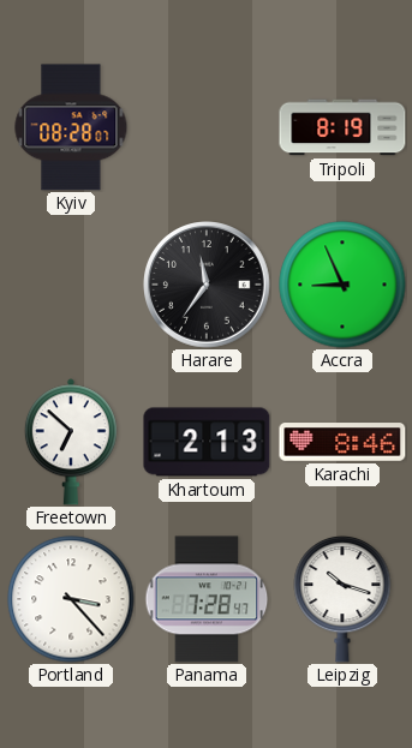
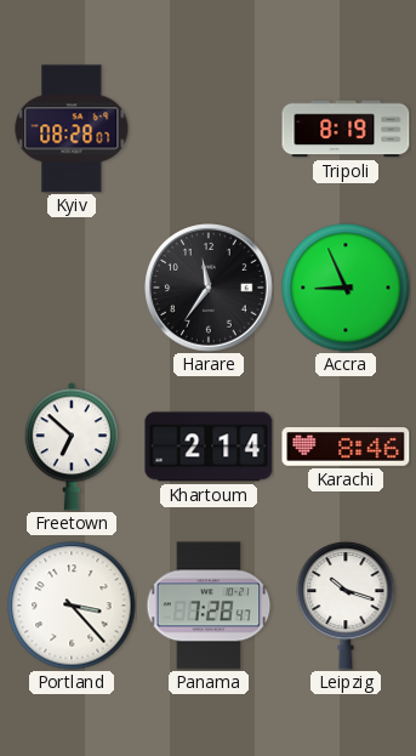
Khartoum: 2:13 -> 2:14
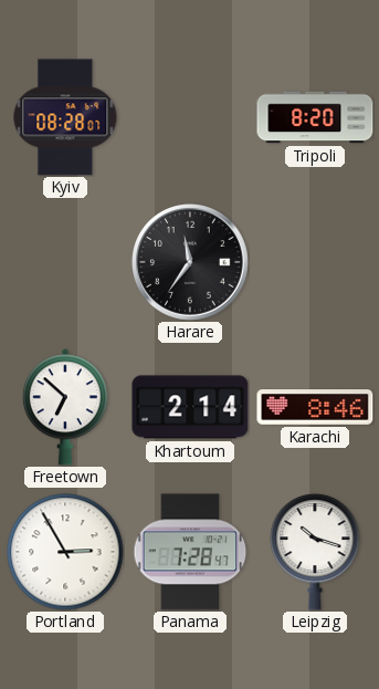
Tripoli: 8:19 -> 8:20
Accra: 8:56 -> none
Portland: 3:23 -> 2:55
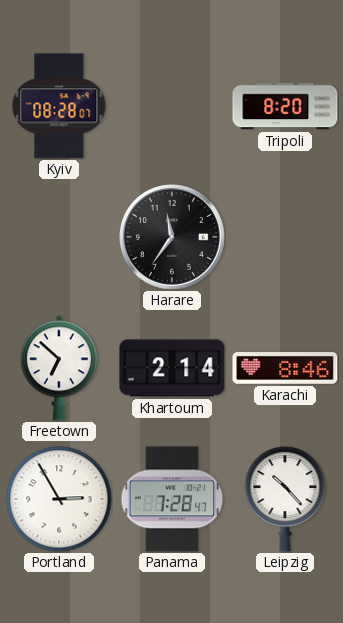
Leipzig: 10:18 -> 10:23
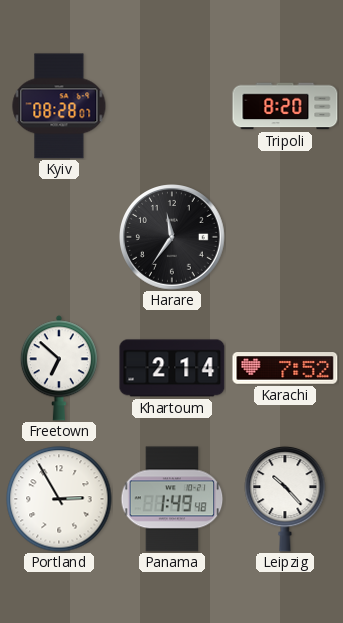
Karachi: 8:46 -> 7:52
Panama: 7:28 -> 1:49
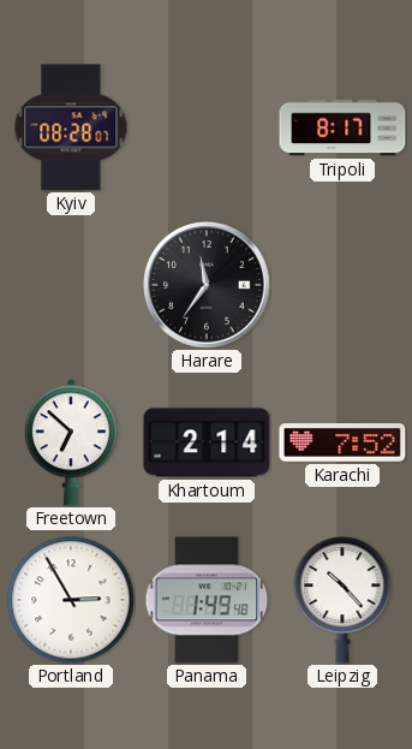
Tripoli: 8:20 -> 8:17
